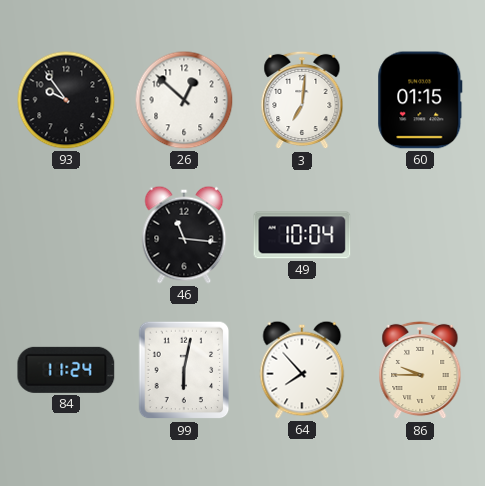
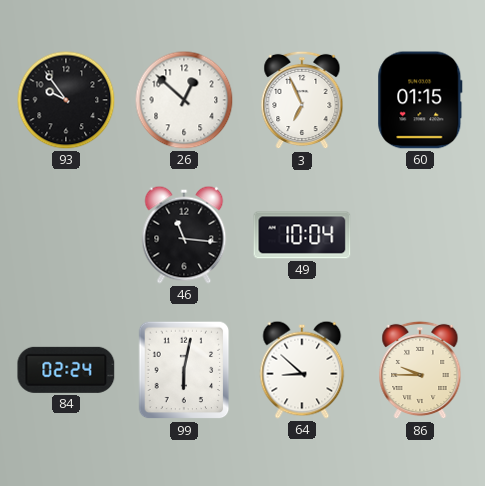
3: 7:01 -> 6:56
84: 11:24 -> 02:24
64: 7:53 -> 8:52
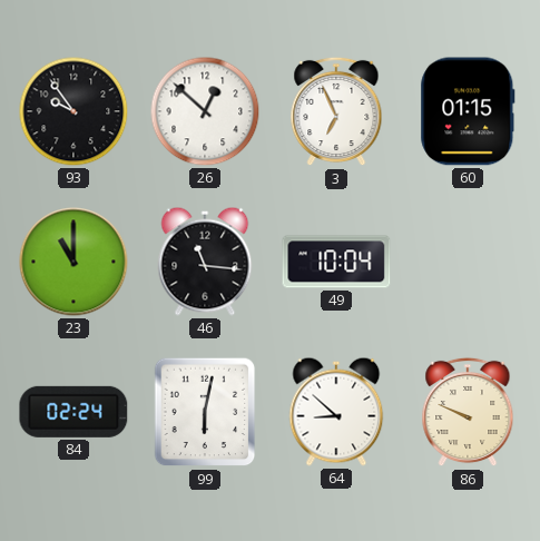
23: none -> 11:00
86: 9:45 -> 9:49
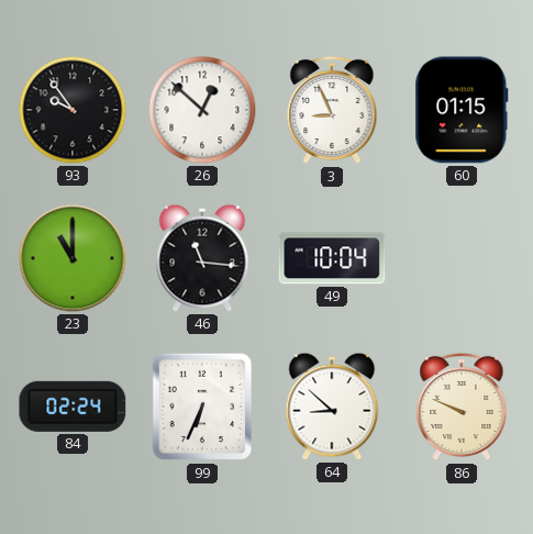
3: 6:56 -> 8:56
99: 6:02 -> 6:34
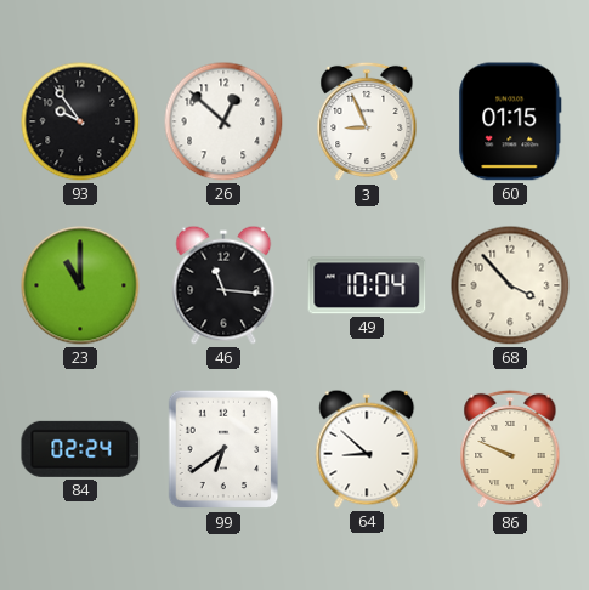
68: none -> 3:53
99: 6:34 -> 6:39
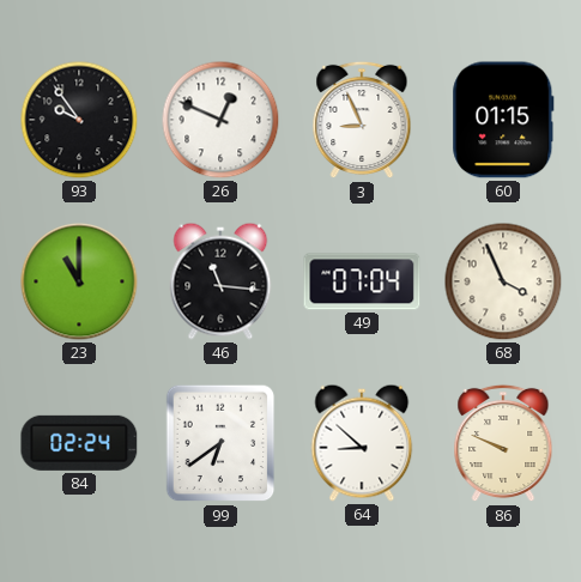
26: 12:52 -> 12:49
49: 10:04 -> 07:04
68: 3:53 -> 3:56
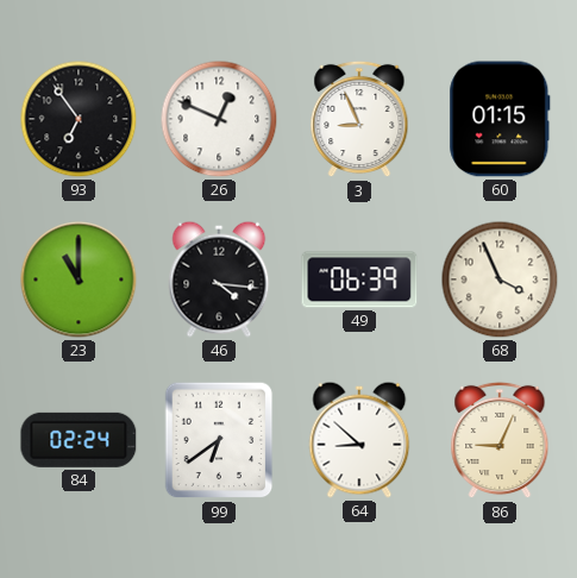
93: 9:54 -> 6:54
46: 11:16 -> 4:16
49: 07:04 -> 06:39
86: 9:49 -> 9:04
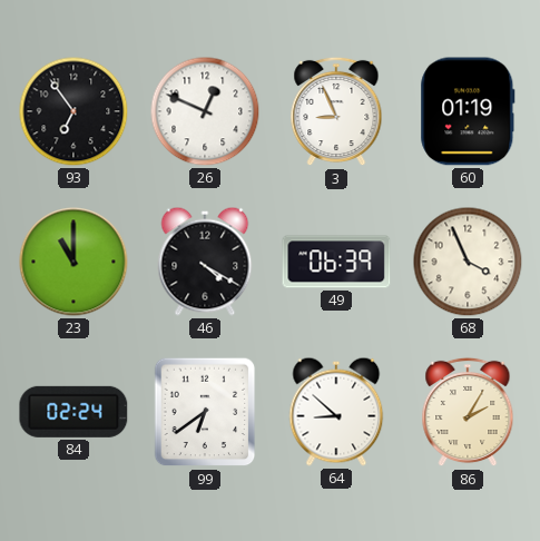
60: 01:15 -> 01:19
46: 4:16 -> 4:20
86: 9:04 -> 2:05
